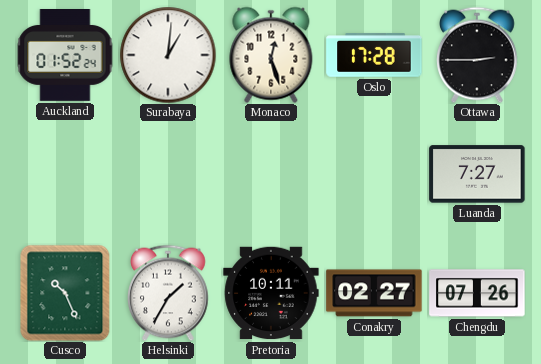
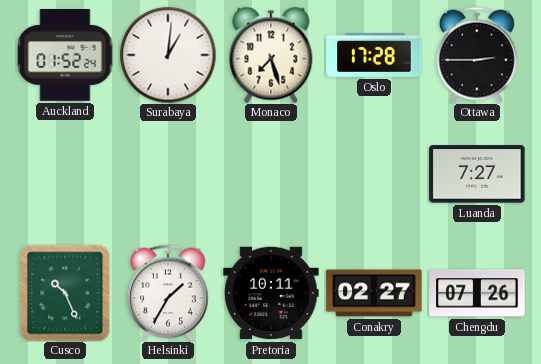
Monaco: 12:27 -> 7:27
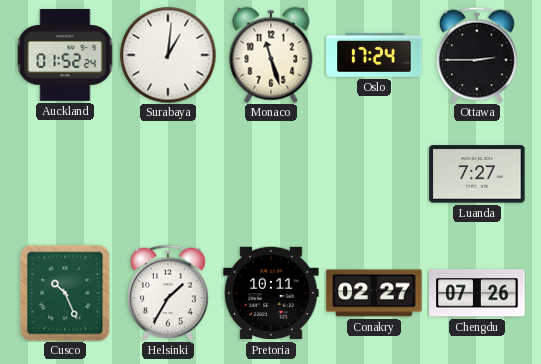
Monaco: 7:27 -> 11:27
Oslo: 17:28 -> 17:24
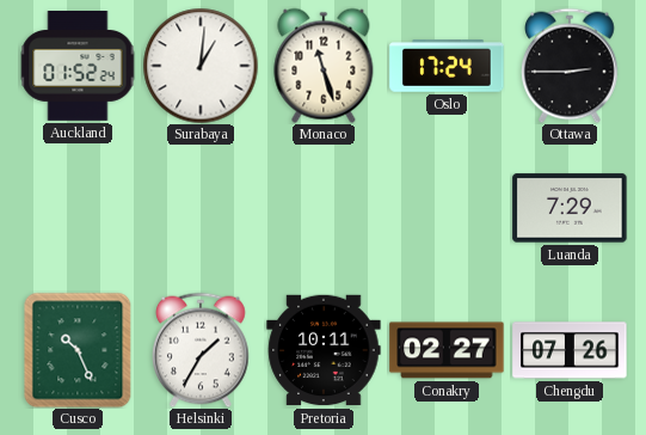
Luanda: 7:27 -> 7:29
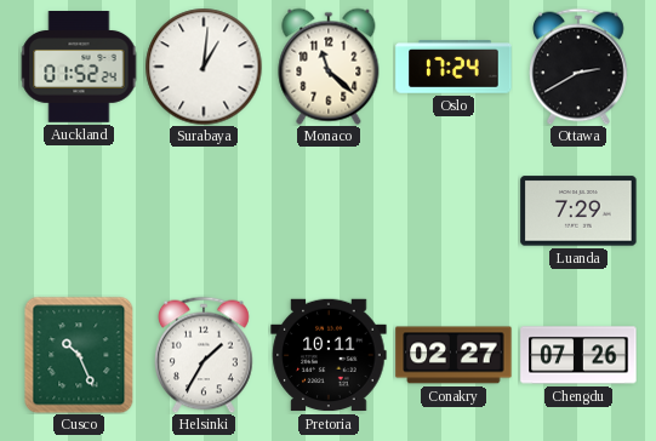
Monaco: 11:27 -> 11:22
Ottawa: 2:45 -> 2:40
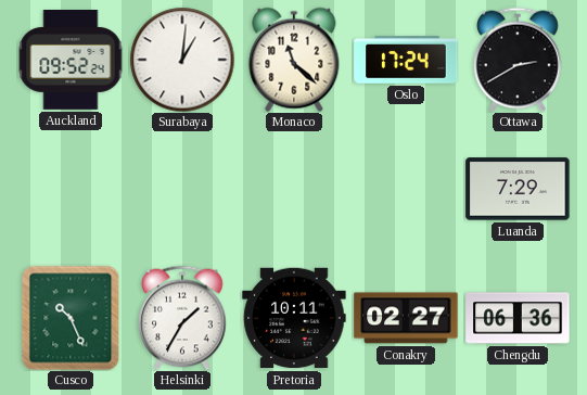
Auckland: 01:52 -> 09:52
Chengdu: 07:26 -> 06:36
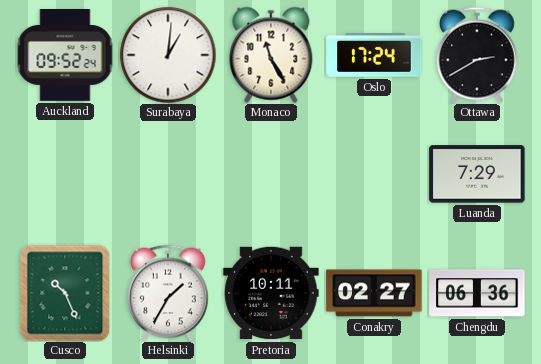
Monaco: 11:22 -> 11:25
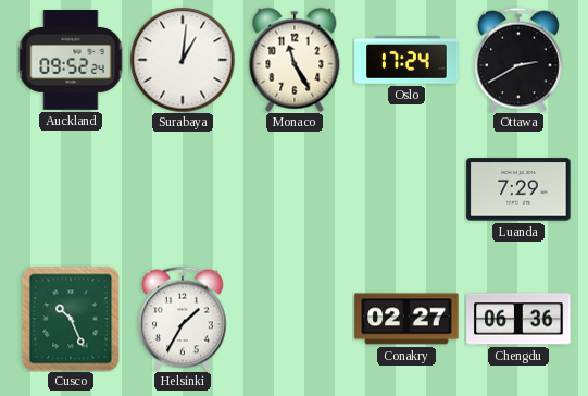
Pretoria: 10:11 -> none
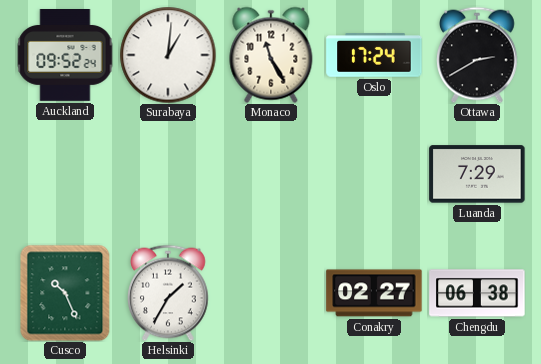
Chengdu: 06:36 -> 06:38
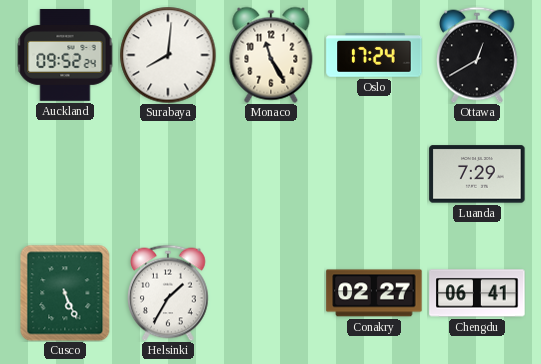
Surabaya: 1:01 -> 8:01
Ottawa: 2:40 -> 12:40
Cusco: 10:26 -> 5:26
Chengdu: 06:38 -> 06:41
